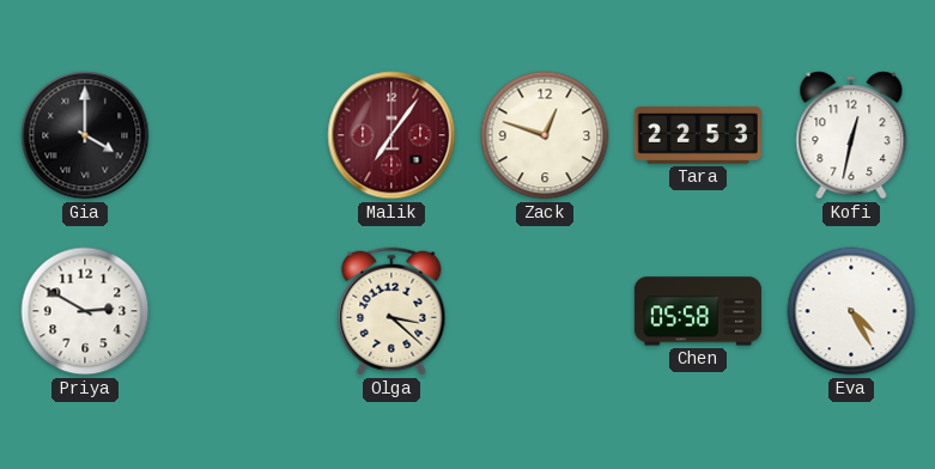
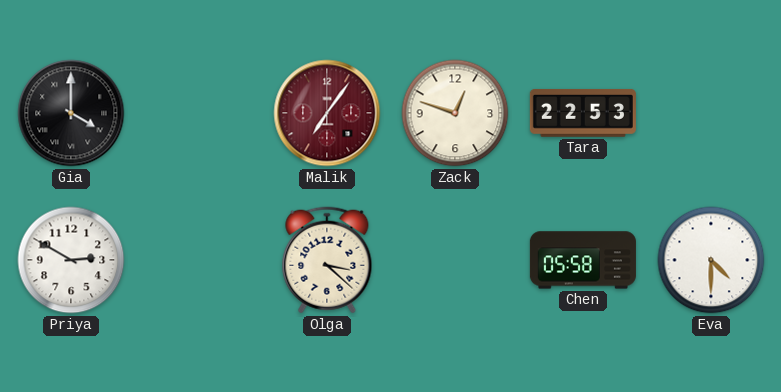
Kofi: 12:32 -> none
Eva: 4:25 -> 4:30
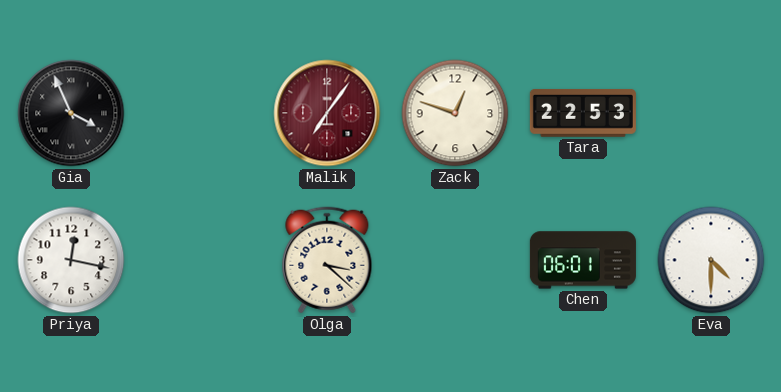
Gia: 4:00 -> 3:56
Priya: 2:50 -> 12:17
Chen: 05:58 -> 06:01
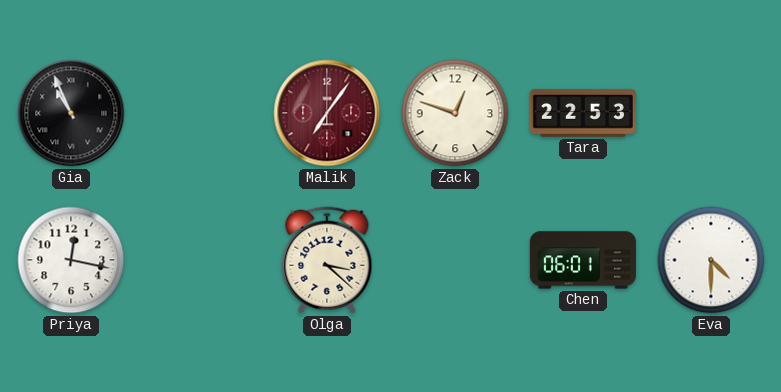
Gia: 3:56 -> 10:56
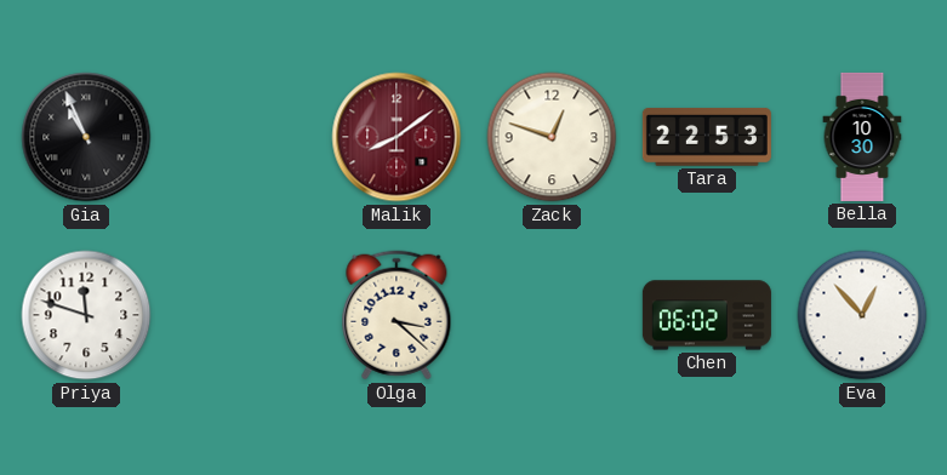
Malik: 7:06 -> 8:09
Bella: none -> 10:30
Priya: 12:17 -> 11:48
Chen: 06:01 -> 06:02
Eva: 4:30 -> 12:53
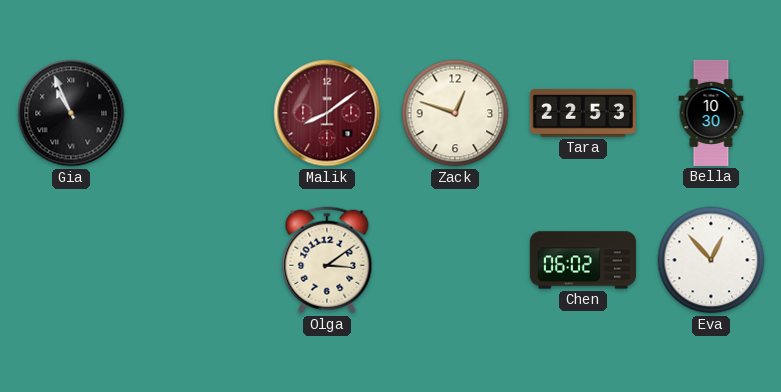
Priya: 11:48 -> none
Olga: 3:22 -> 3:09
